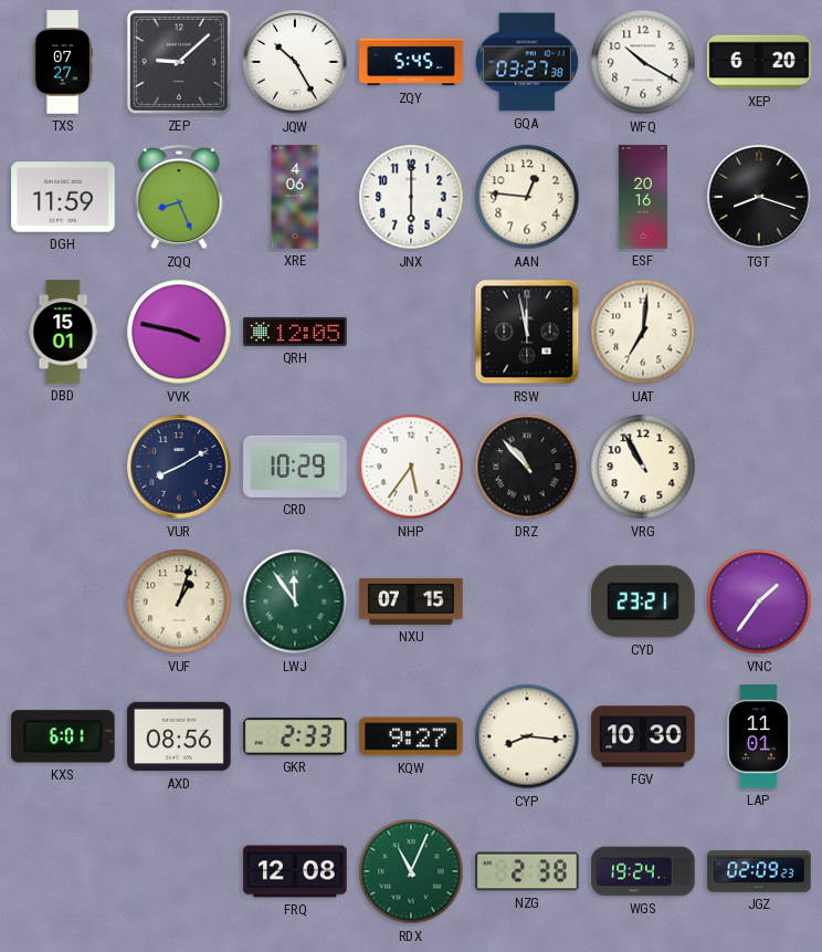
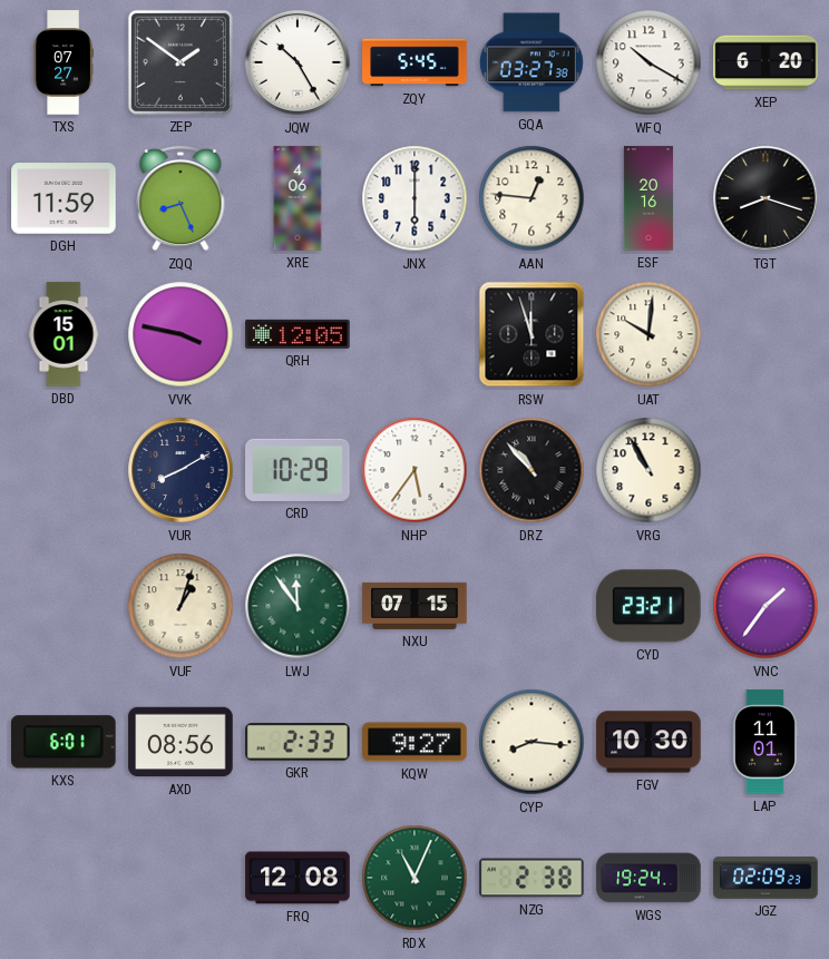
ZEP: 9:08 -> 1:51
RSW: 11:58 -> 11:57
UAT: 7:01 -> 10:01
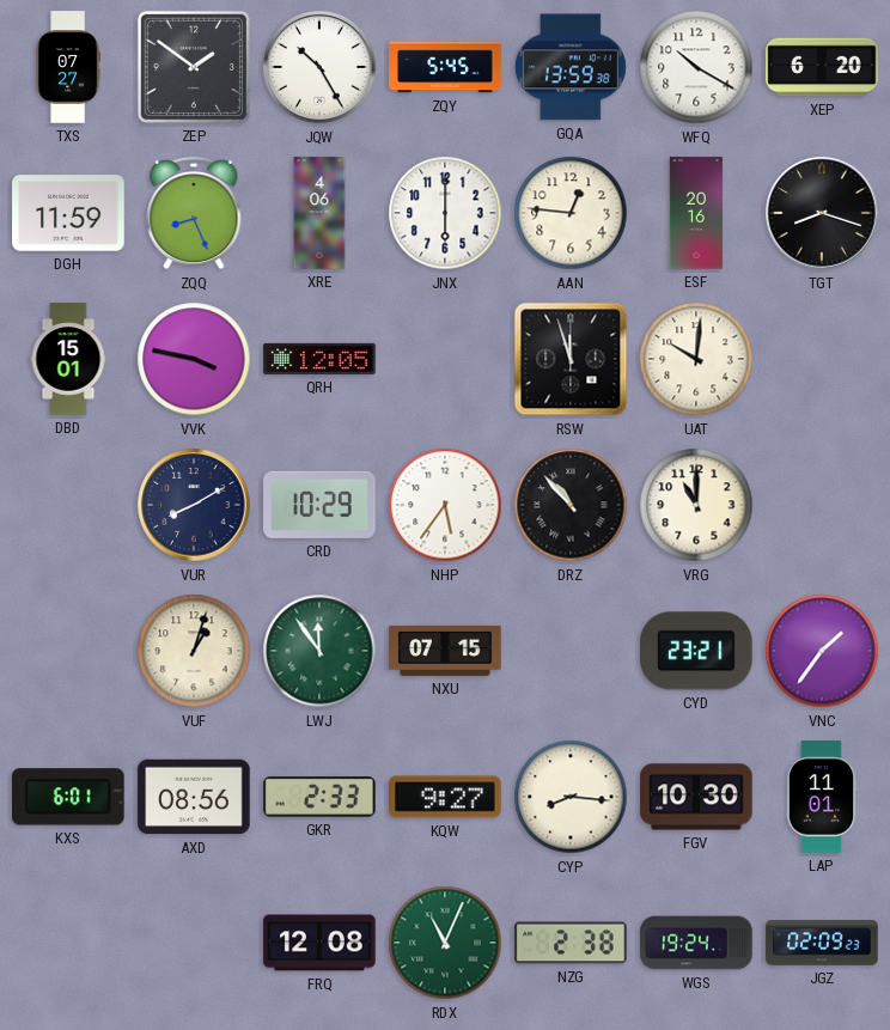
GQA: 03:27 -> 13:59
VRG: 10:55 -> 11:00
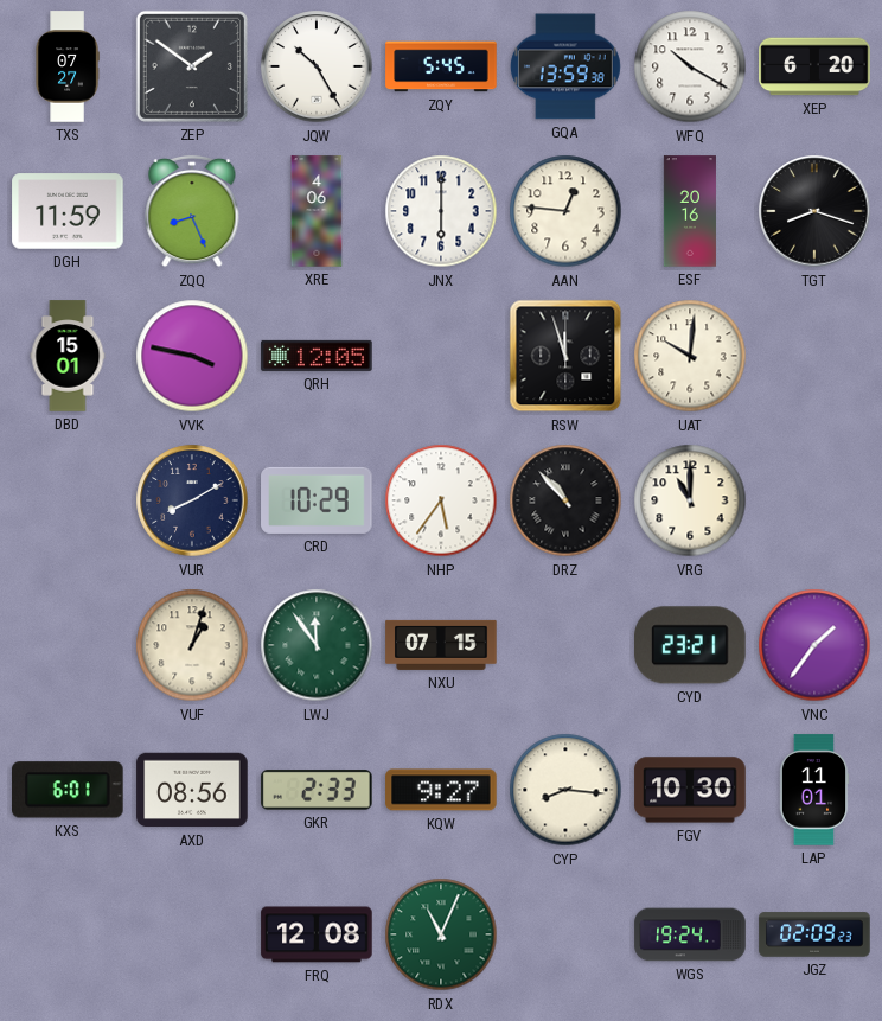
NZG: 2:38 -> none
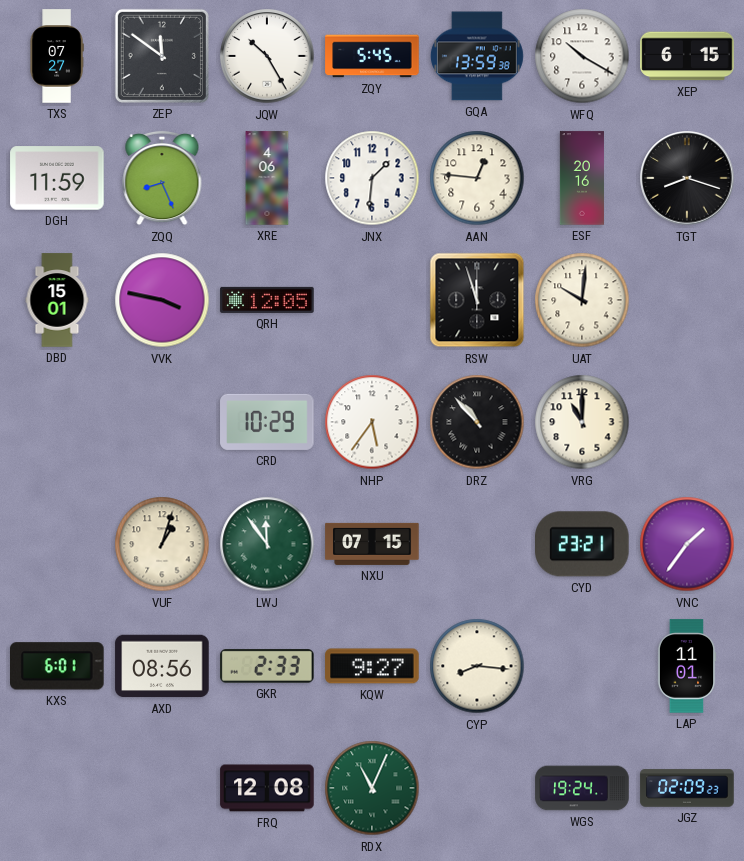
ZEP: 1:51 -> 11:51
XEP: 6:20 -> 6:15
JNX: 6:00 -> 1:31
VUR: 8:10 -> none
FGV: 10:30 -> none
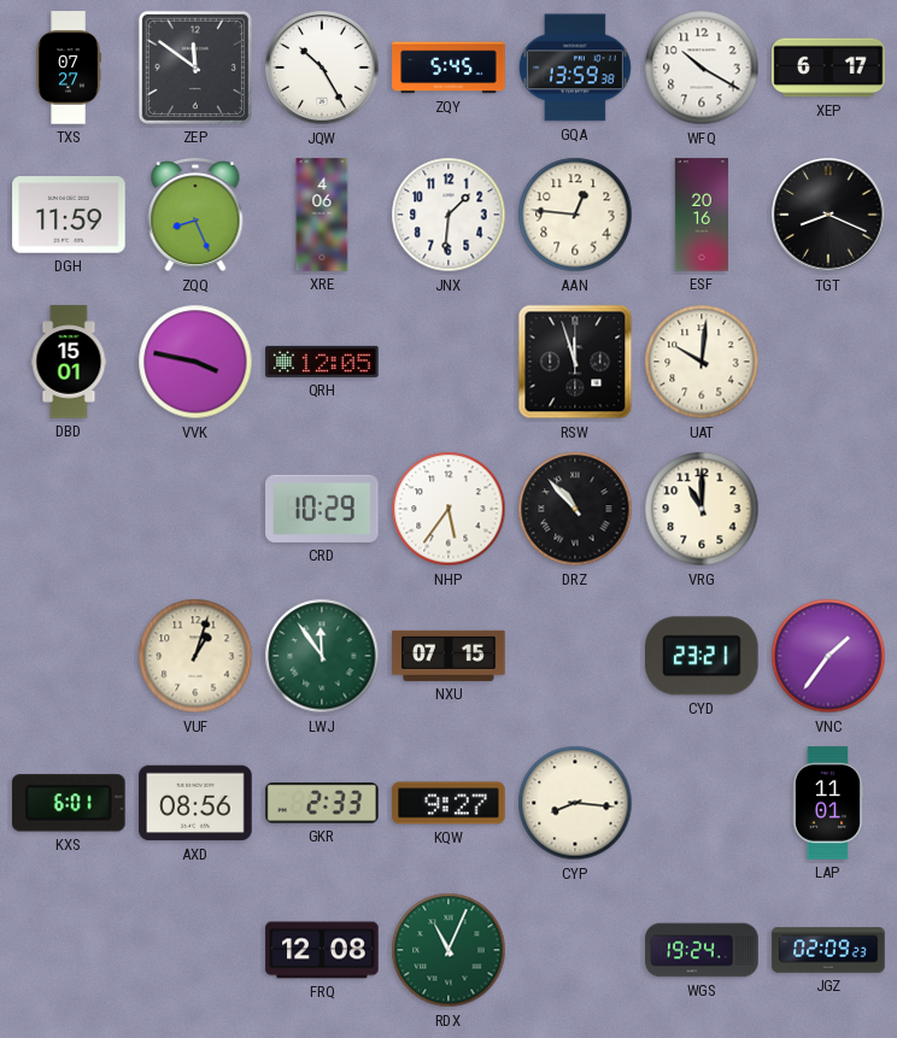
XEP: 6:15 -> 6:17
TGT: 8:18 -> 8:19
